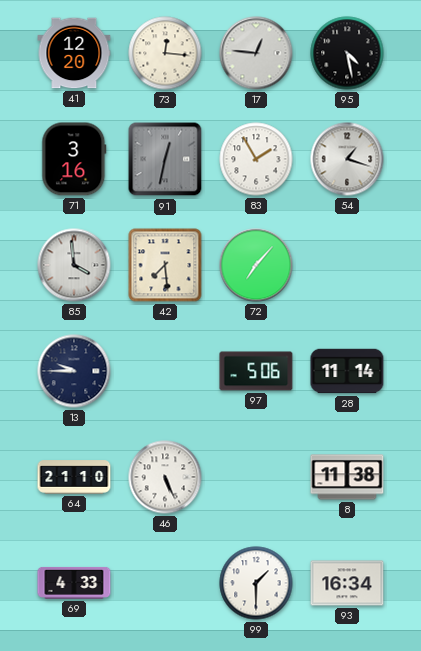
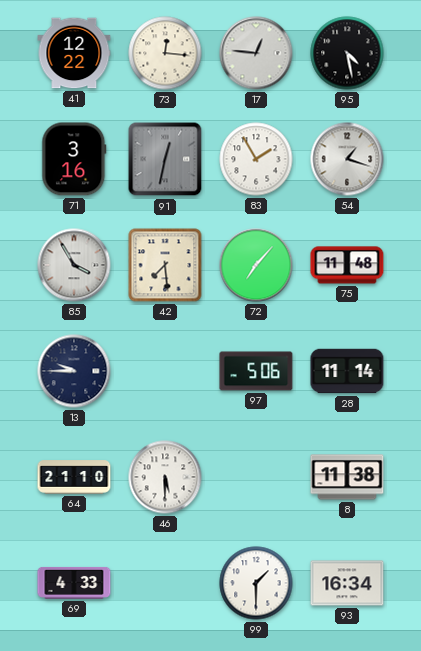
41: 12:20 -> 12:22
85: 3:59 -> 3:55
75: none -> 11:48
46: 5:26 -> 5:30
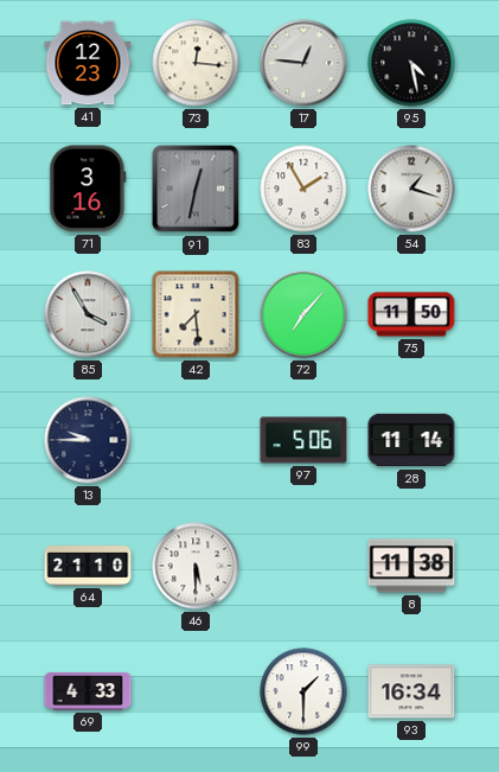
41: 12:22 -> 12:23
75: 11:48 -> 11:50
